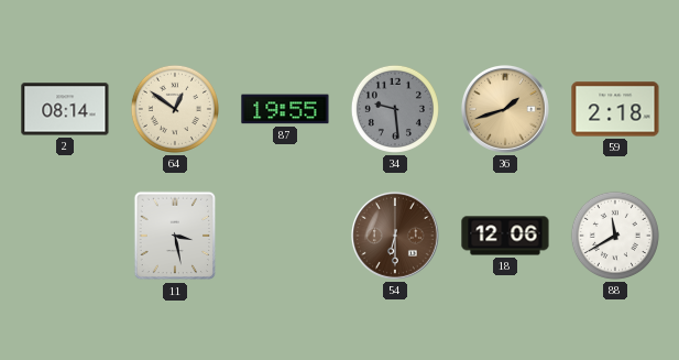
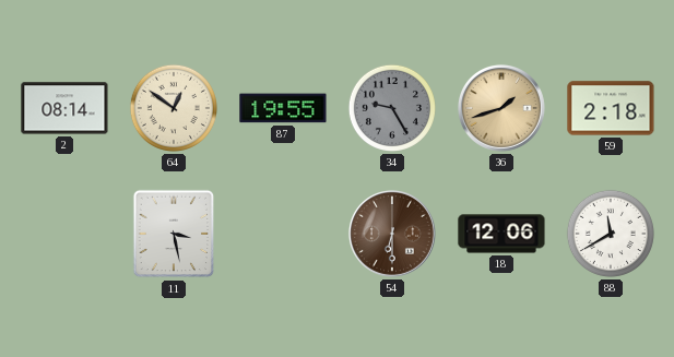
34: 9:29 -> 9:25
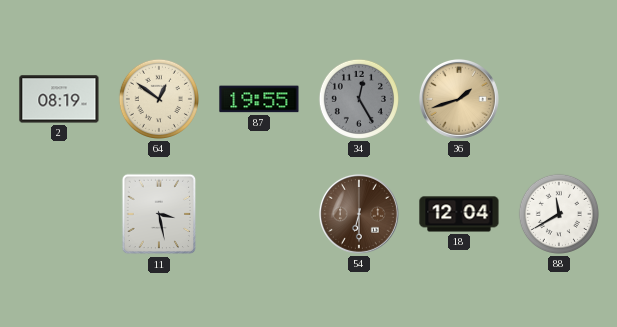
2: 08:14 -> 08:19
34: 9:25 -> 12:25
59: 2:18 -> none
18: 12:06 -> 12:04
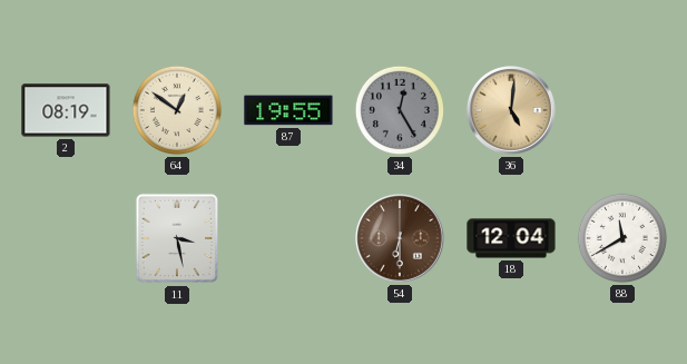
36: 1:42 -> 5:01
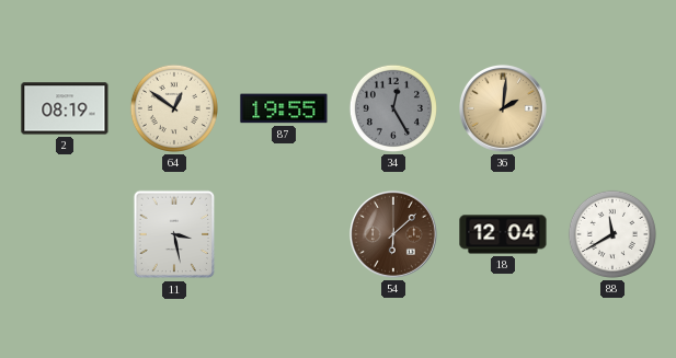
36: 5:01 -> 2:01
54: 6:30 -> 6:08
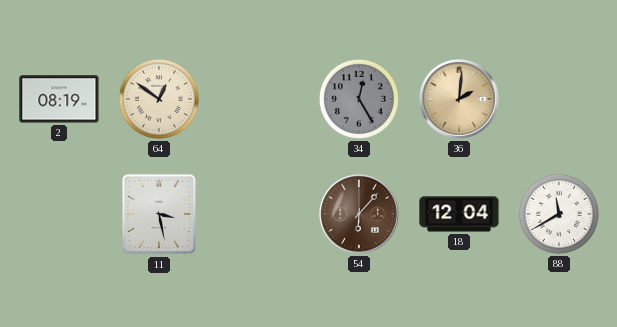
87: 19:55 -> none
54: 6:08 -> 6:07
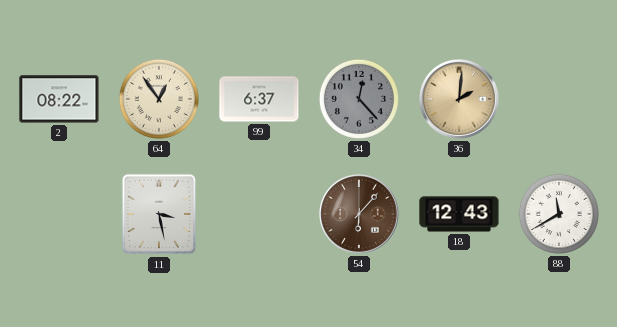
2: 08:19 -> 08:22
64: 12:51 -> 12:54
99: none -> 6:37
34: 12:25 -> 12:23
18: 12:04 -> 12:43
